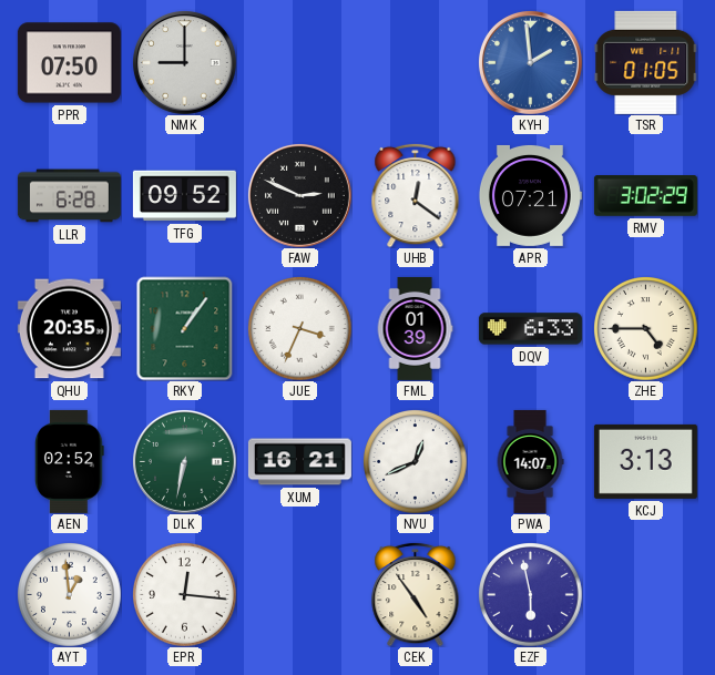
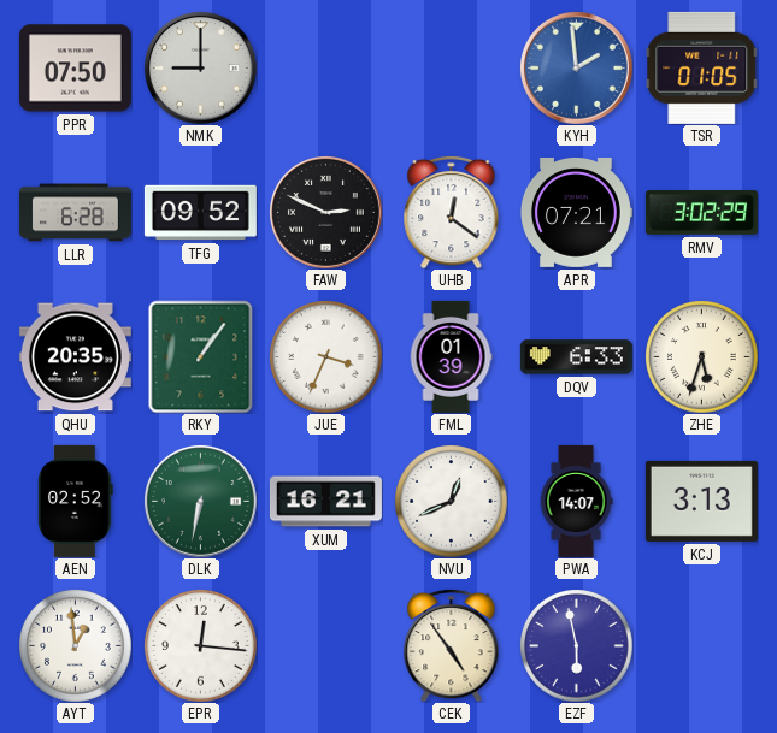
ZHE: 4:45 -> 5:33
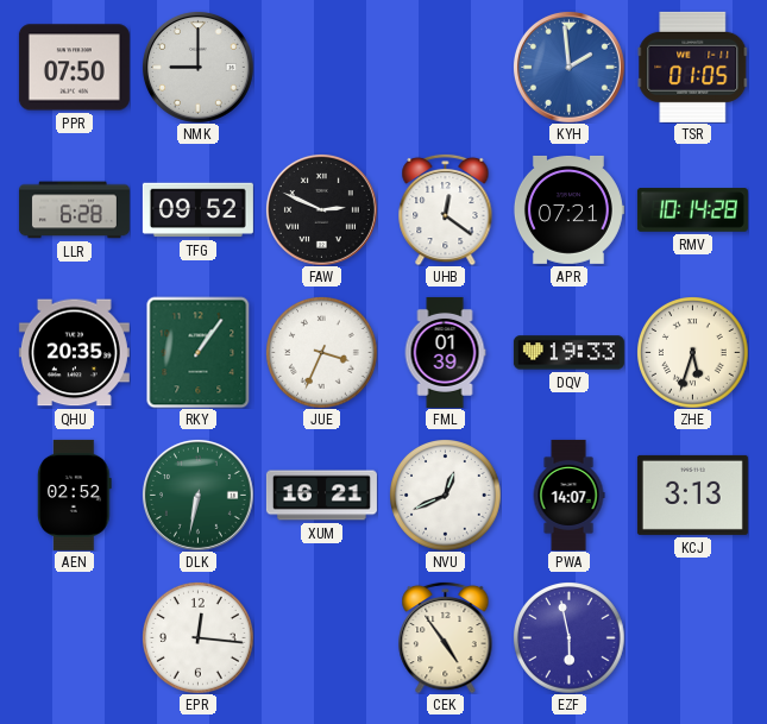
RMV: 3:02 -> 10:14
DQV: 6:33 -> 19:33
AYT: 12:59 -> none
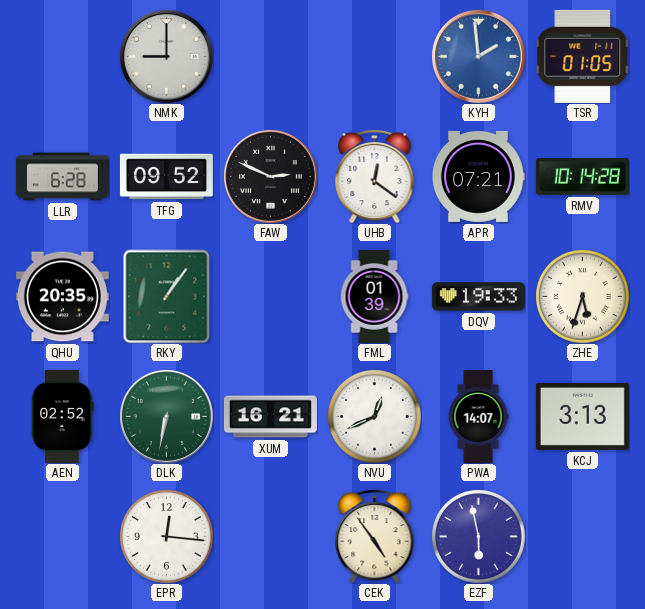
PPR: 07:50 -> none
JUE: 3:34 -> none
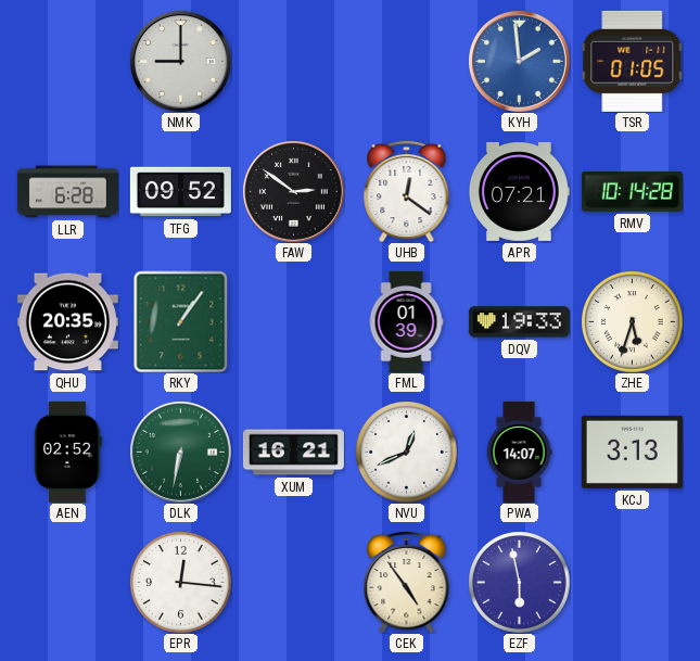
FAW: 2:49 -> 2:51
